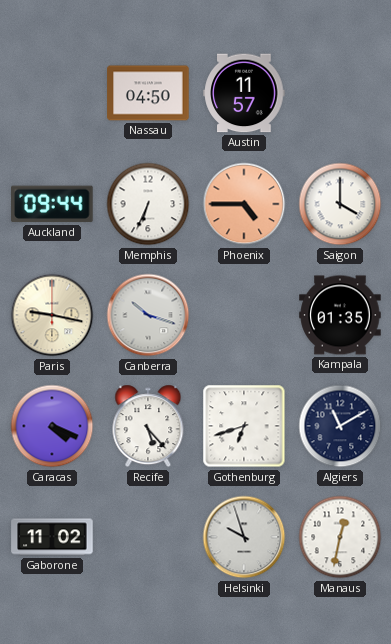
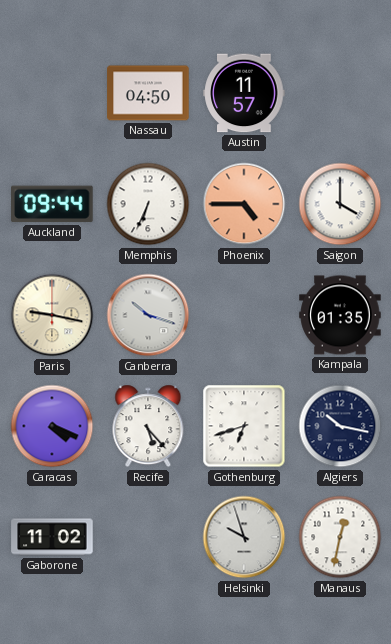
Algiers: 11:10 -> 10:17
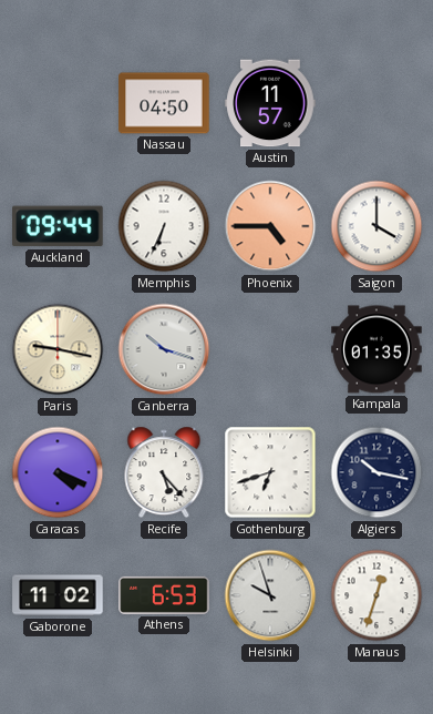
Athens: none -> 6:53
Manaus: 12:32 -> 12:33
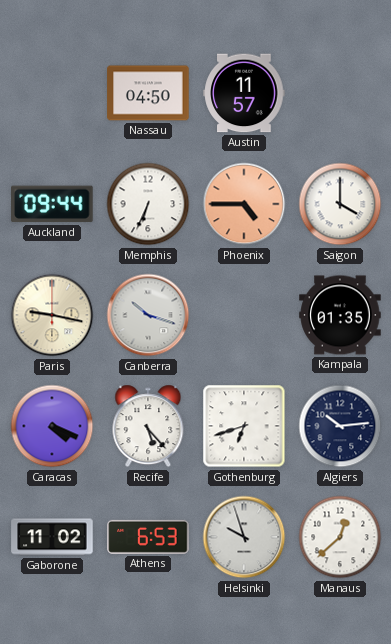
Algiers: 10:17 -> 10:14
Manaus: 12:33 -> 12:38
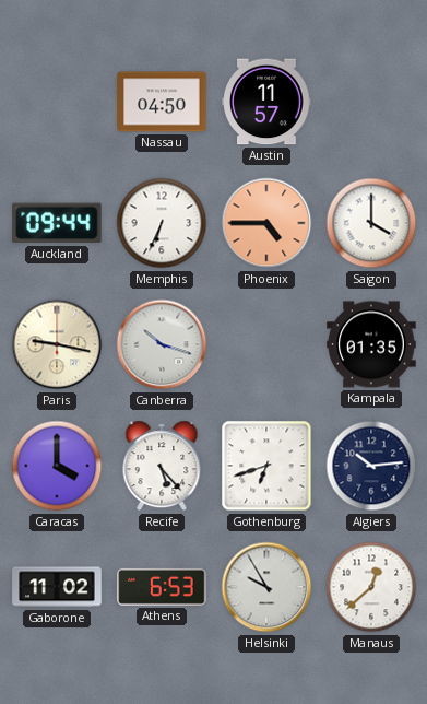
Caracas: 4:19 -> 4:00
Helsinki: 9:57 -> 9:55
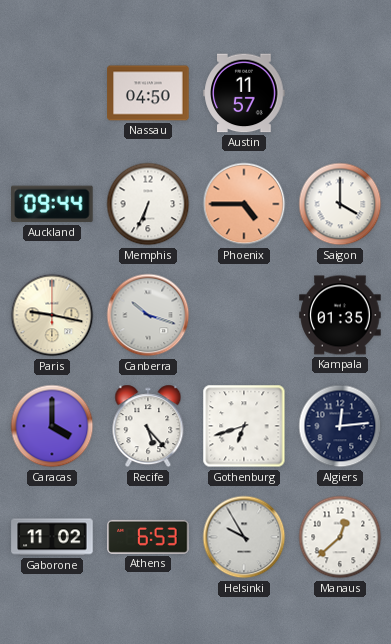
Algiers: 10:14 -> 12:14
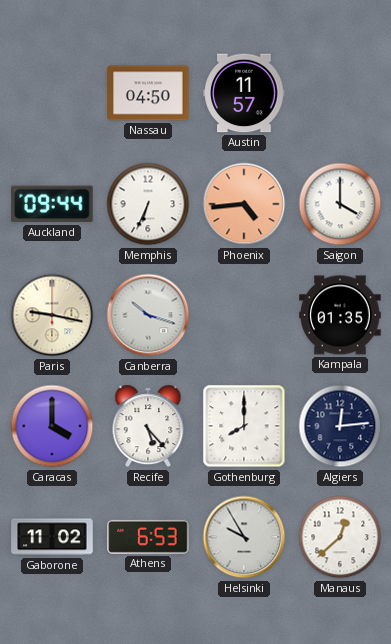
Phoenix: 4:45 -> 4:44
Gothenburg: 6:42 -> 8:00
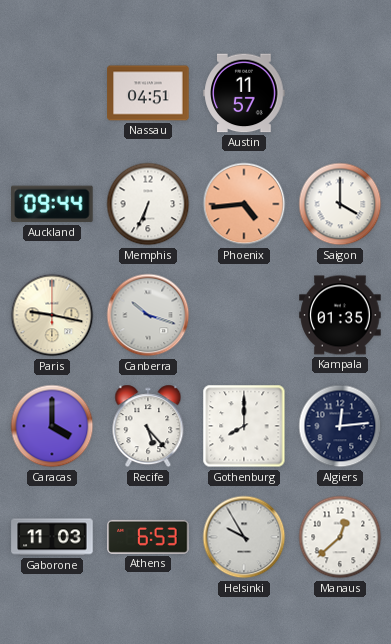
Nassau: 04:50 -> 04:51
Gaborone: 11:02 -> 11:03
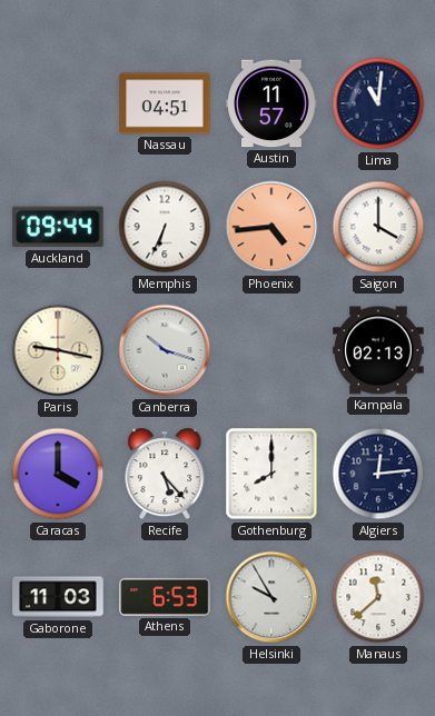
Lima: none -> 11:01
Kampala: 01:35 -> 02:13
Manaus: 12:38 -> 11:38
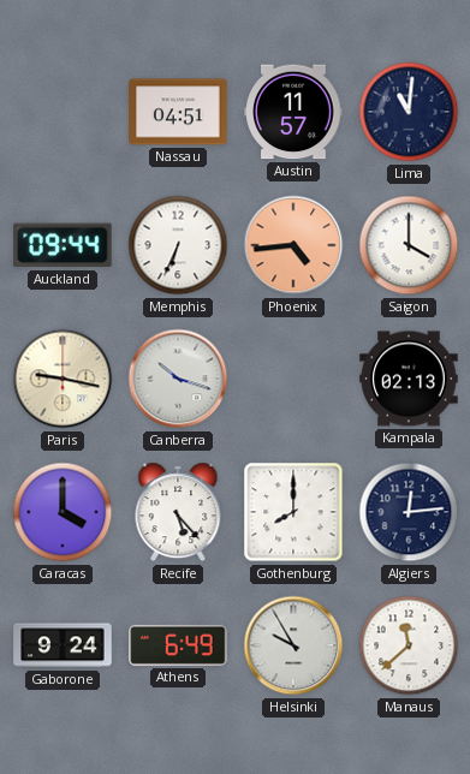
Gaborone: 11:03 -> 9:24
Athens: 6:53 -> 6:49
